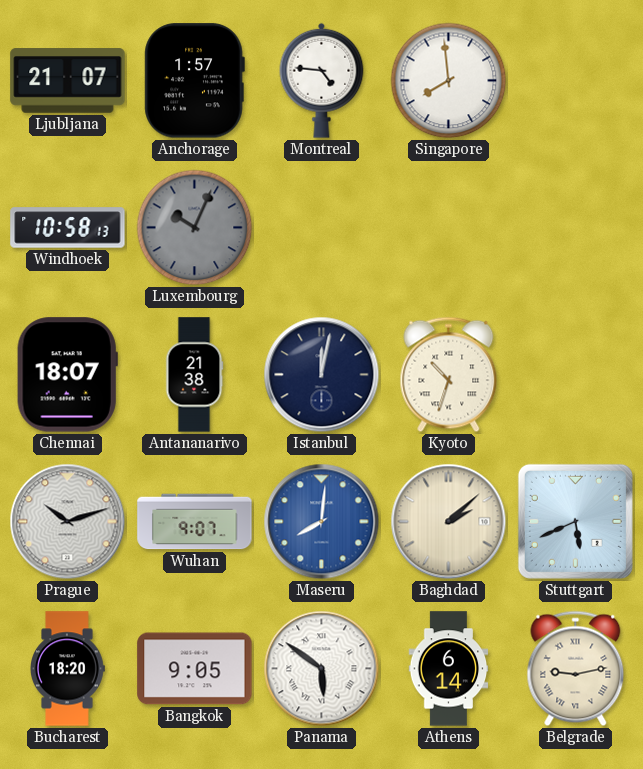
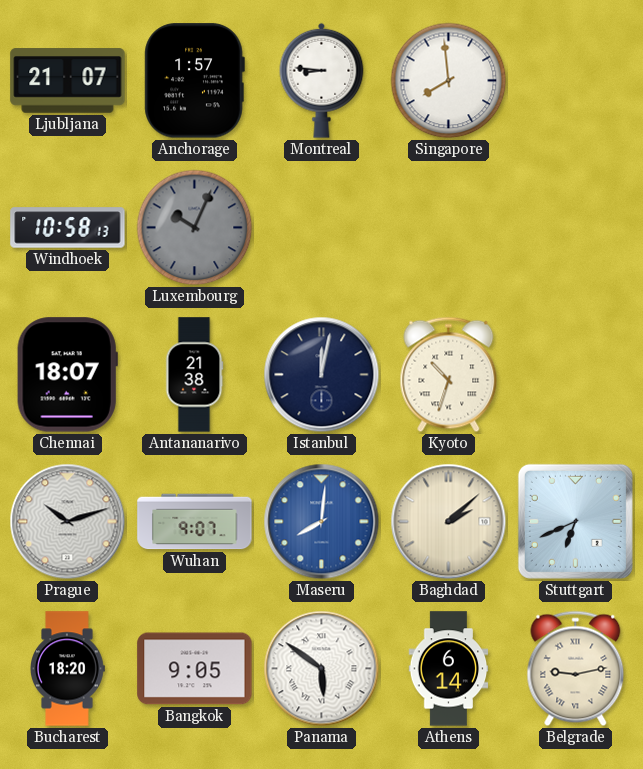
Montreal: 4:46 -> 8:46
Stuttgart: 5:41 -> 6:41
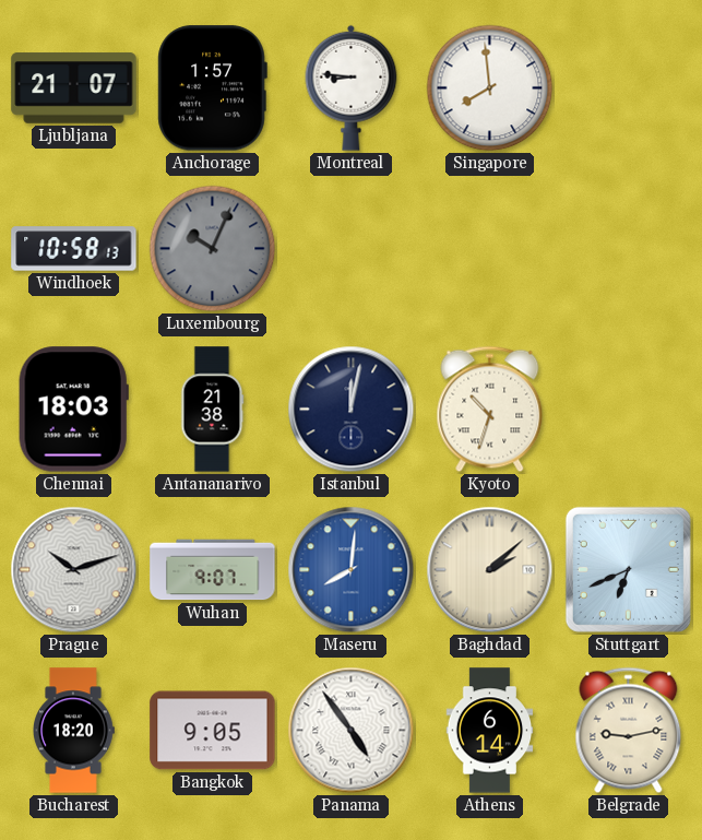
Chennai: 18:07 -> 18:03
Panama: 5:51 -> 4:54
